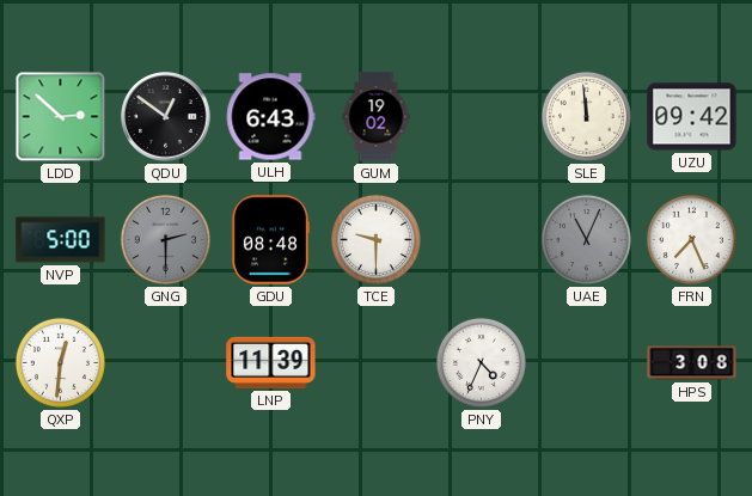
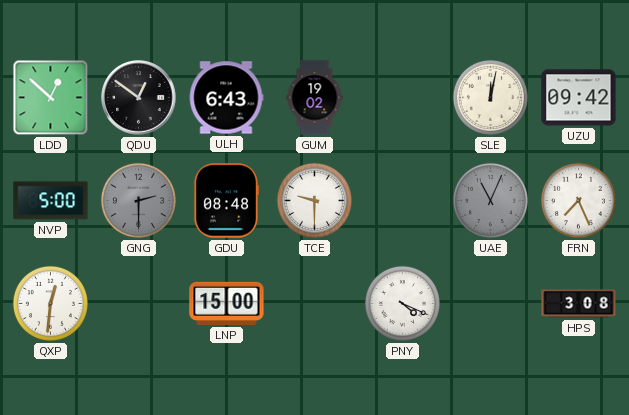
LDD: 2:52 -> 12:52
SLE: 11:59 -> 12:02
LNP: 11:39 -> 15:00
PNY: 4:34 -> 4:19
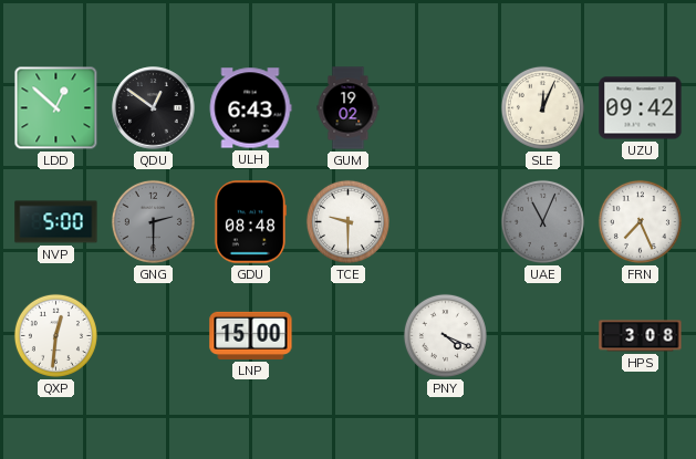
SLE: 12:02 -> 12:04
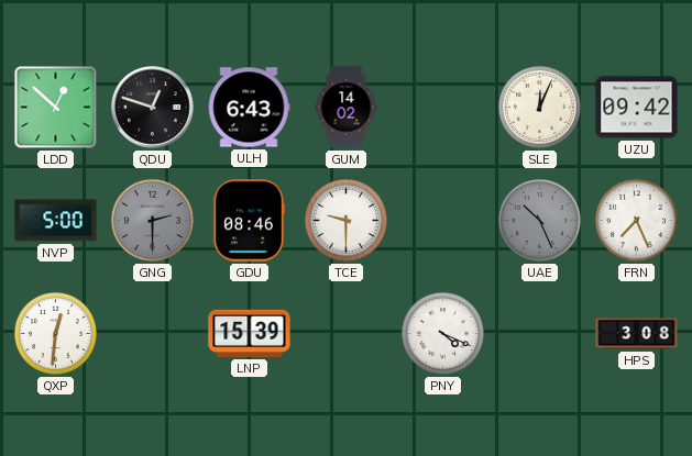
QDU: 12:51 -> 12:48
GUM: 19:02 -> 14:02
GDU: 08:48 -> 08:46
UAE: 11:04 -> 10:26
LNP: 15:00 -> 15:39
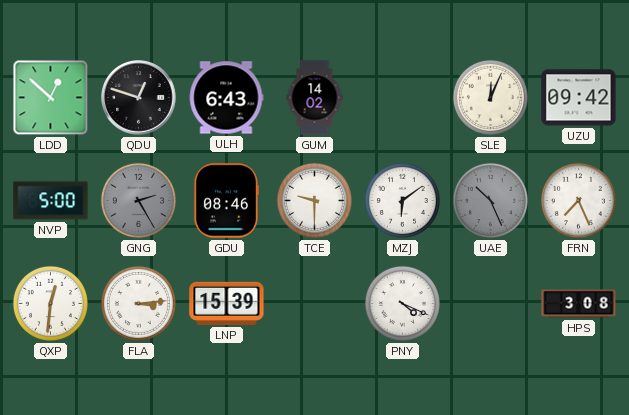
GNG: 2:30 -> 2:25
MZJ: none -> 6:09
FLA: none -> 3:14
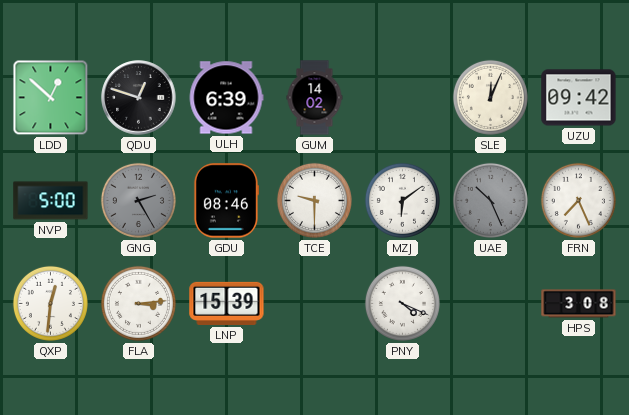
ULH: 6:43 -> 6:39
